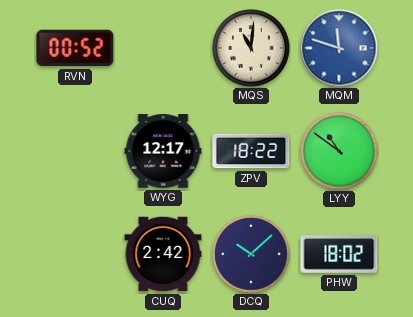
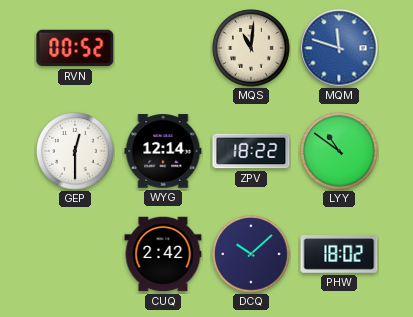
GEP: none -> 12:30
WYG: 12:17 -> 12:14
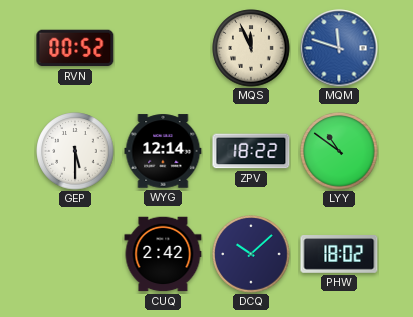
MQS: 11:01 -> 11:56
GEP: 12:30 -> 5:30
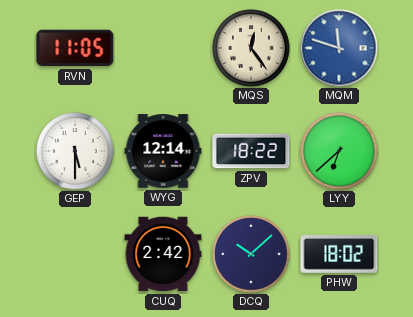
RVN: 00:52 -> 11:05
MQS: 11:56 -> 12:24
LYY: 10:51 -> 6:38
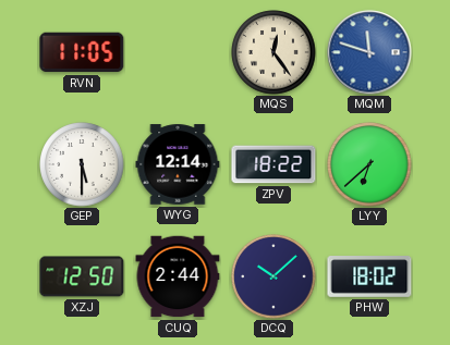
XZJ: none -> 12:50
CUQ: 2:42 -> 2:44
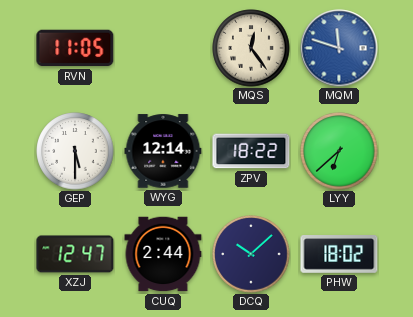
XZJ: 12:50 -> 12:47
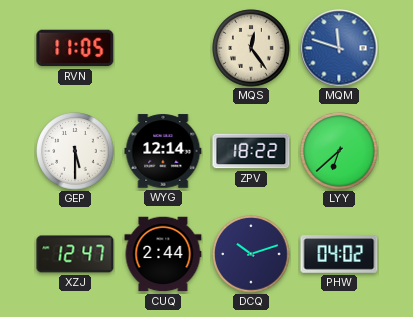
DCQ: 10:08 -> 10:12
PHW: 18:02 -> 04:02
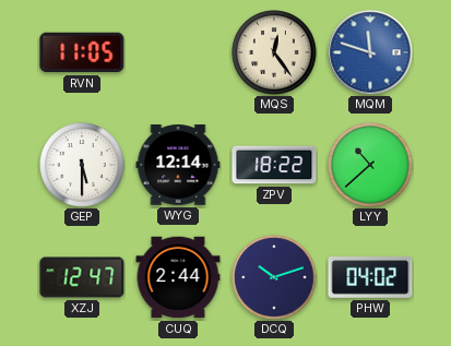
LYY: 6:38 -> 10:38
